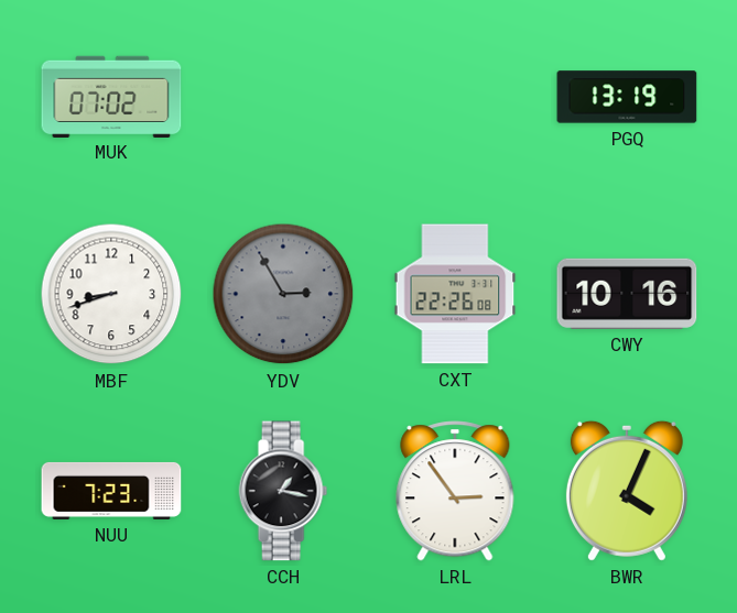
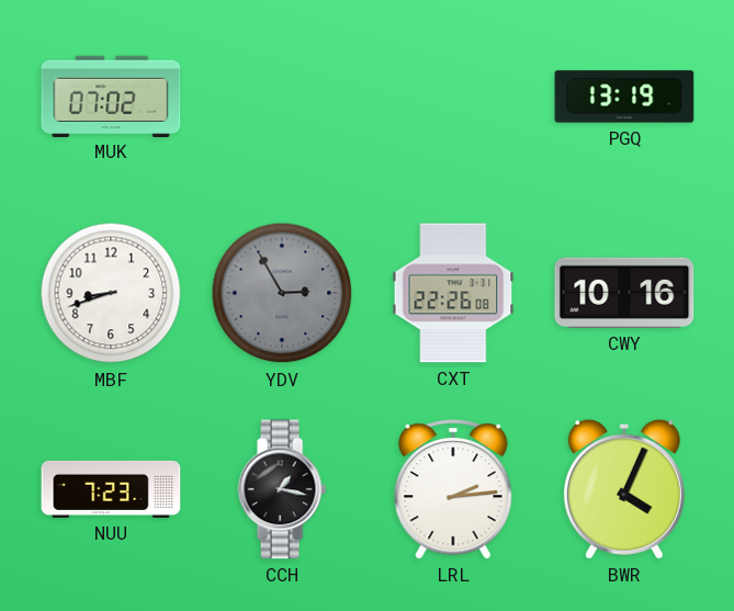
LRL: 2:54 -> 2:14
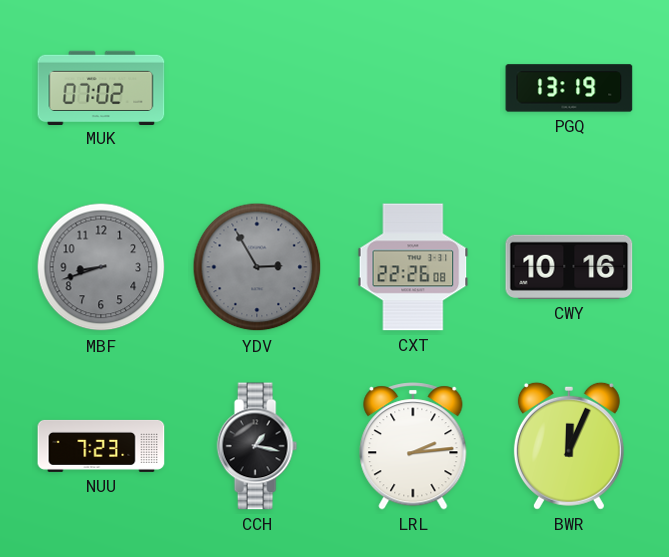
MBF dial: white -> grey
BWR: 4:04 -> 12:04
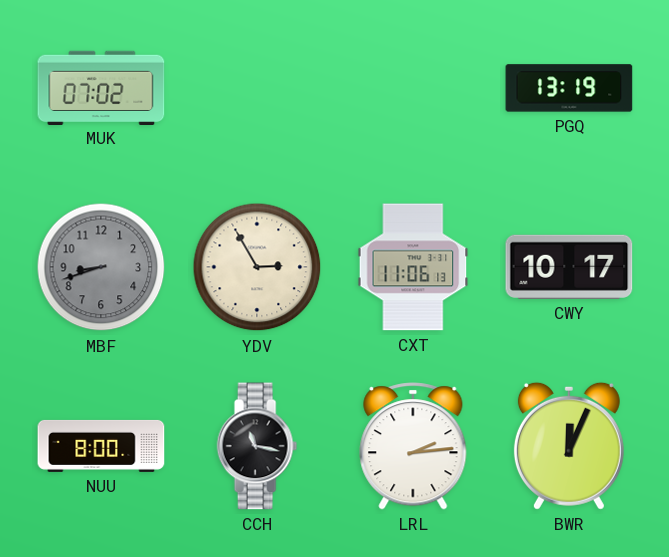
YDV dial: grey -> cream
CXT: 22:26 -> 11:06
CWY: 10:16 -> 10:17
NUU: 7:23 -> 8:00
CCH: 1:17 -> 11:17
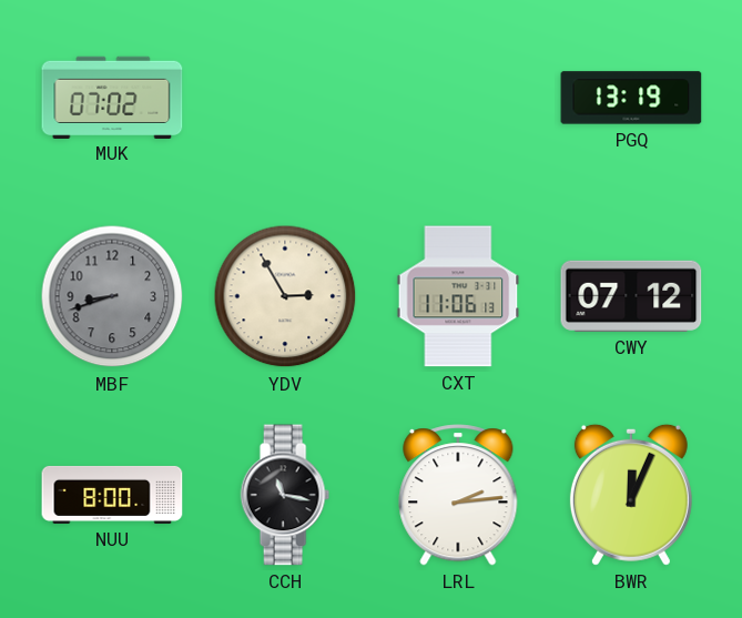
CWY: 10:17 -> 07:12
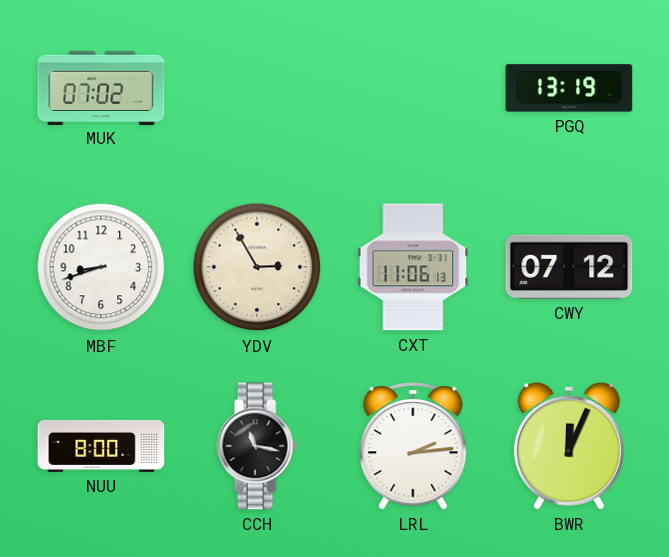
MBF dial: grey -> white
